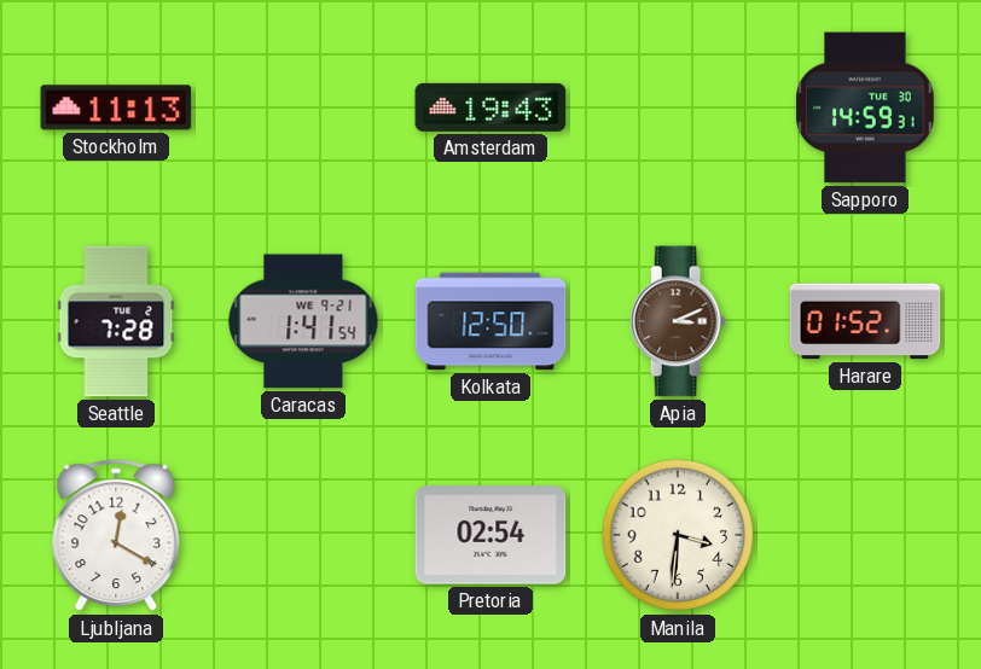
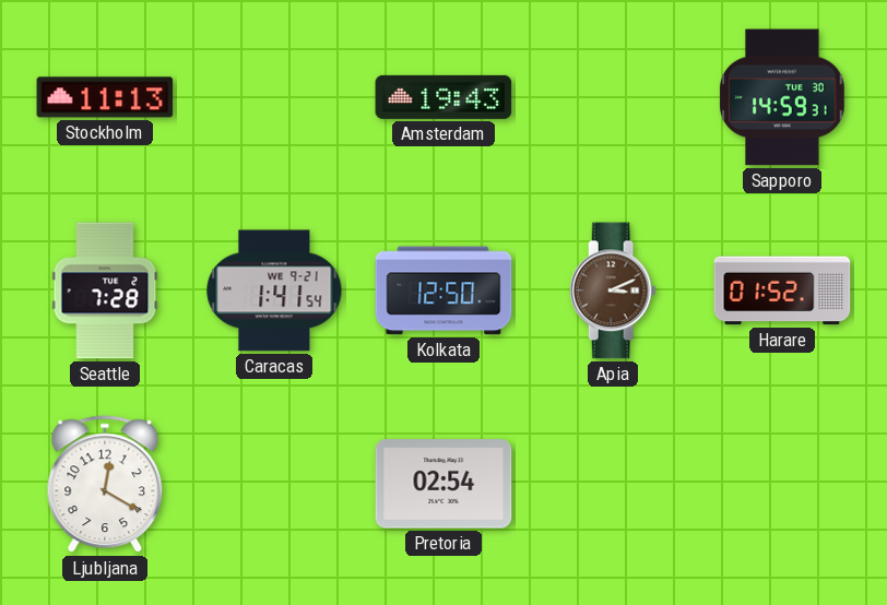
Manila: 3:31 -> none
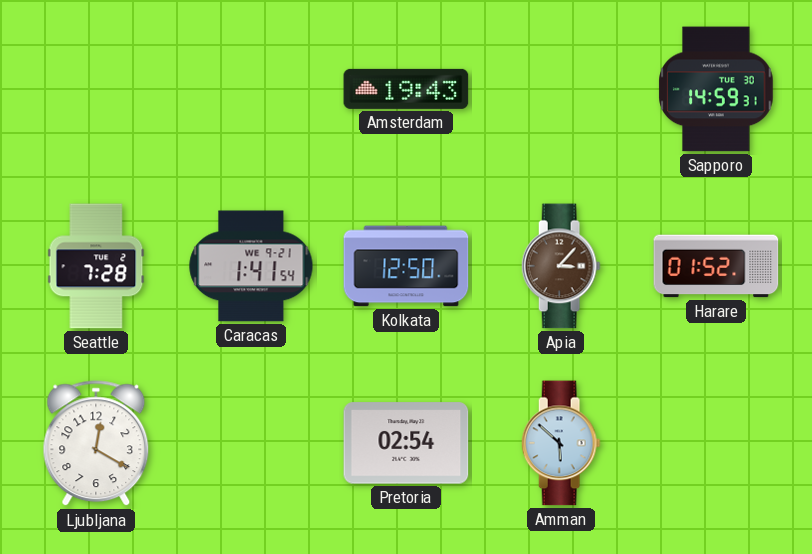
Stockholm: 11:13 -> none
Apia: 3:11 -> 3:07
Amman: none -> 5:52
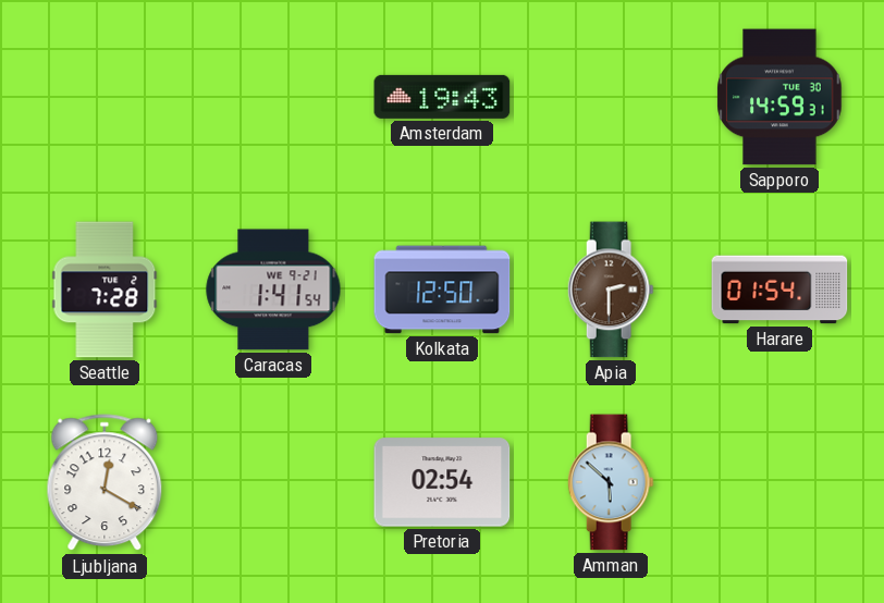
Apia: 3:07 -> 2:30
Harare: 01:52 -> 01:54
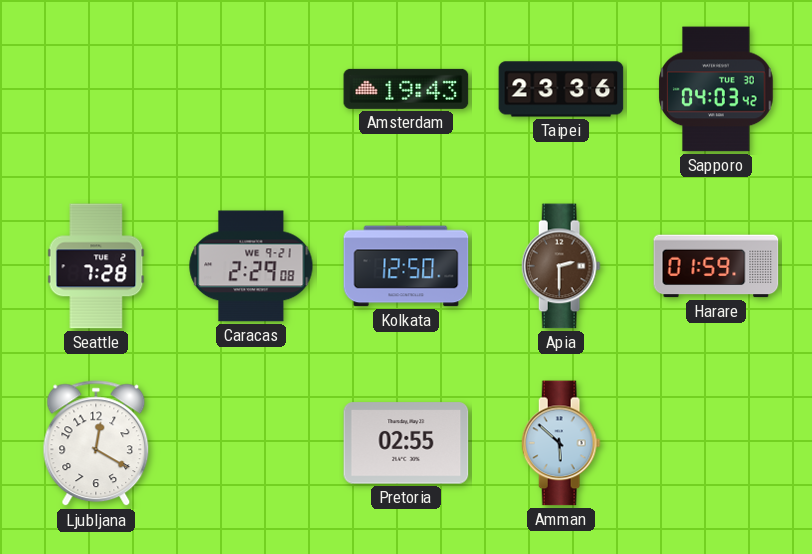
Taipei: none -> 23:36
Sapporo: 14:59 -> 04:03
Caracas: 1:41 -> 2:29
Harare: 01:54 -> 01:59
Pretoria: 02:54 -> 02:55
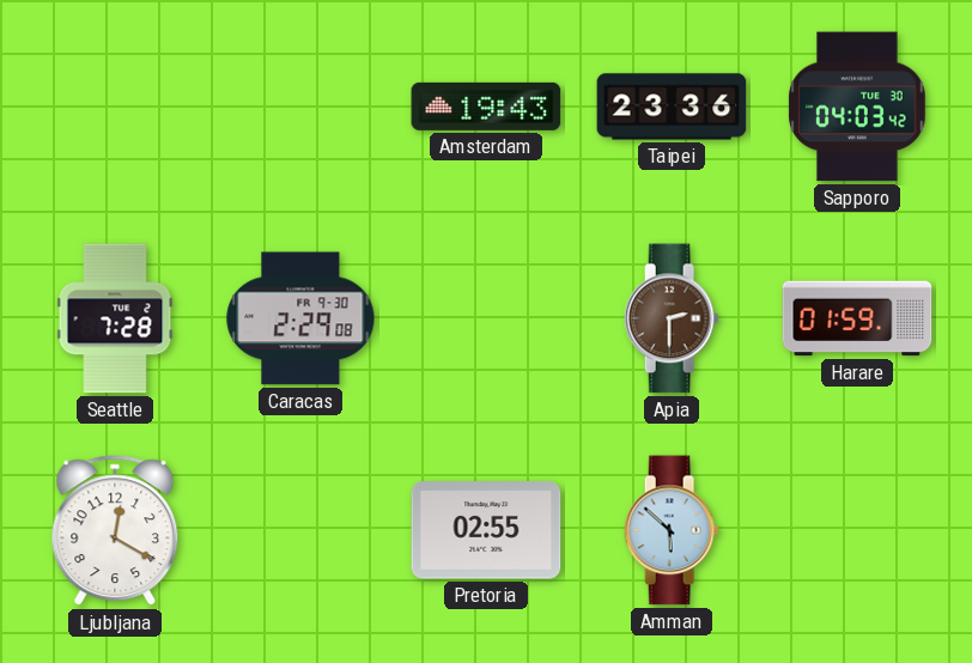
Caracas date: WE 9-21 -> FR 9-30
Kolkata: 12:50 -> none
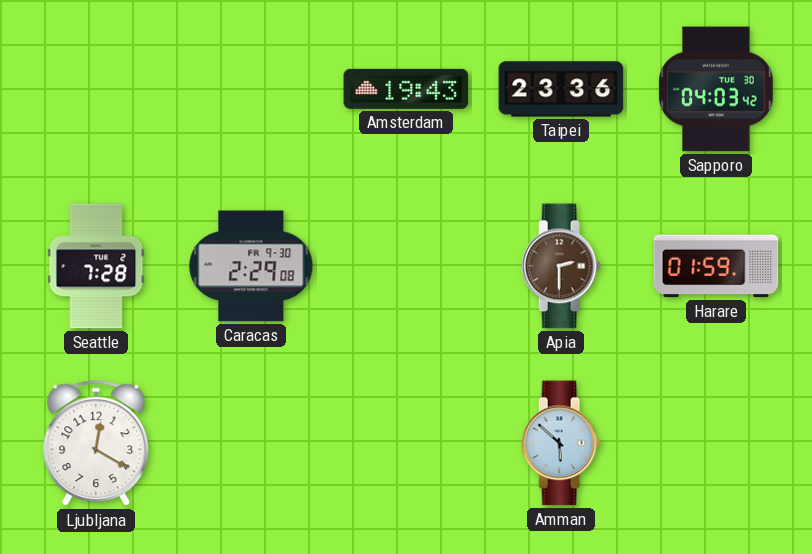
Pretoria: 02:55 -> none
